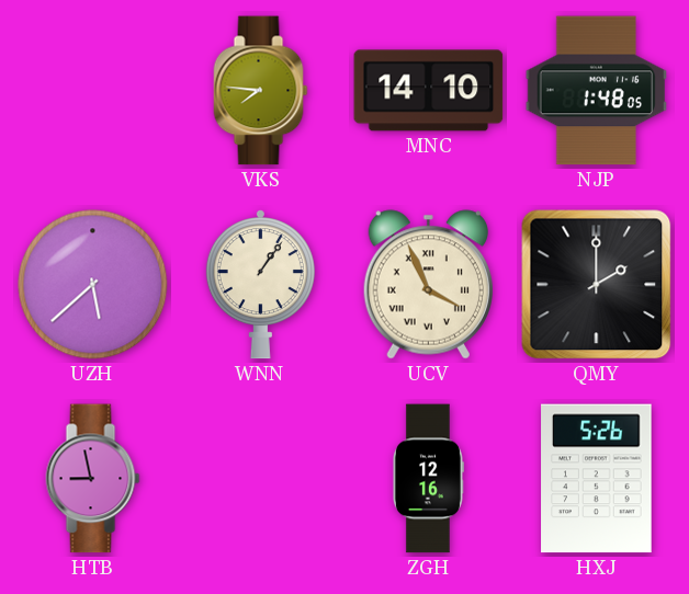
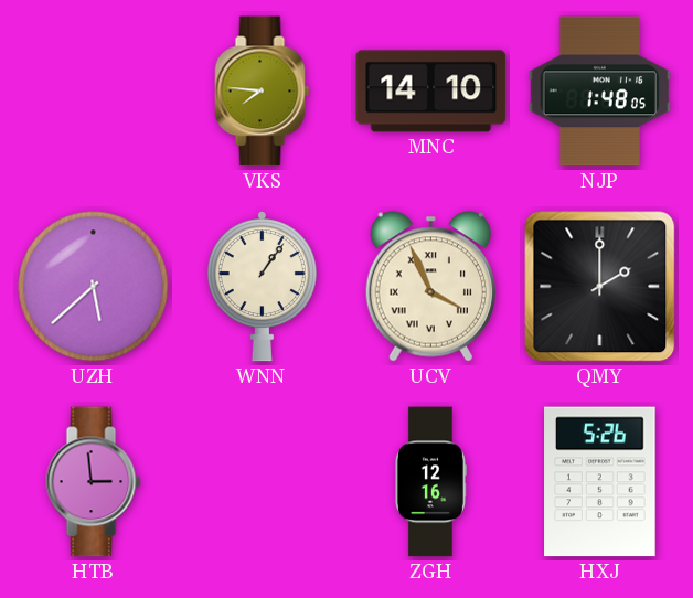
HTB: 8:58 -> 2:59
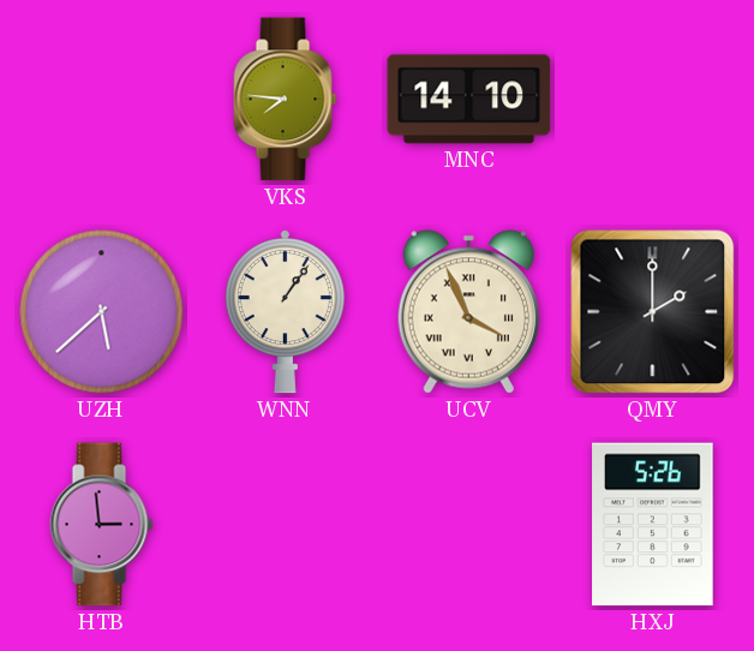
NJP: 1:48 -> none
ZGH: 12:16 -> none
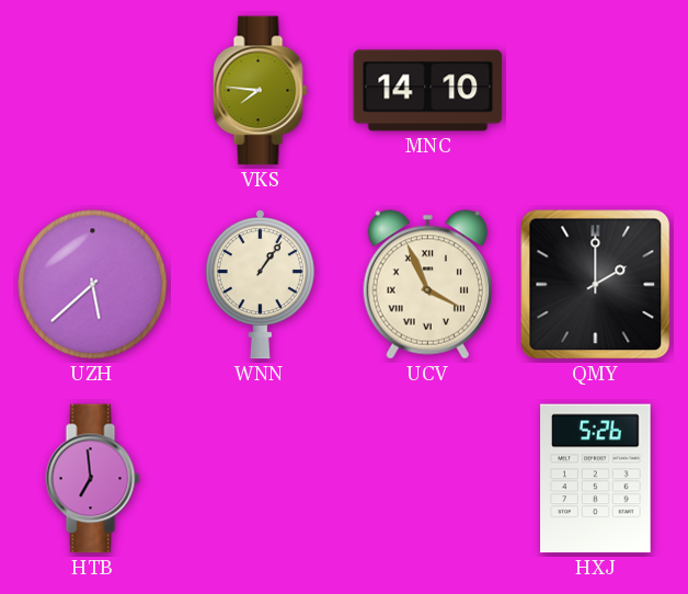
HTB: 2:59 -> 6:59
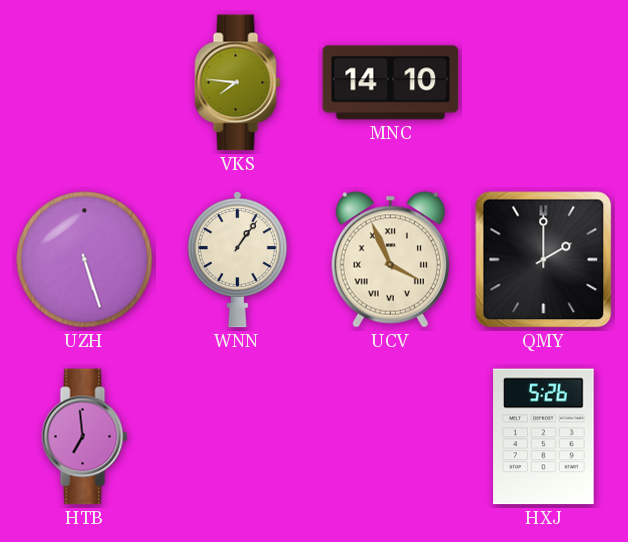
UZH: 5:38 -> 5:27
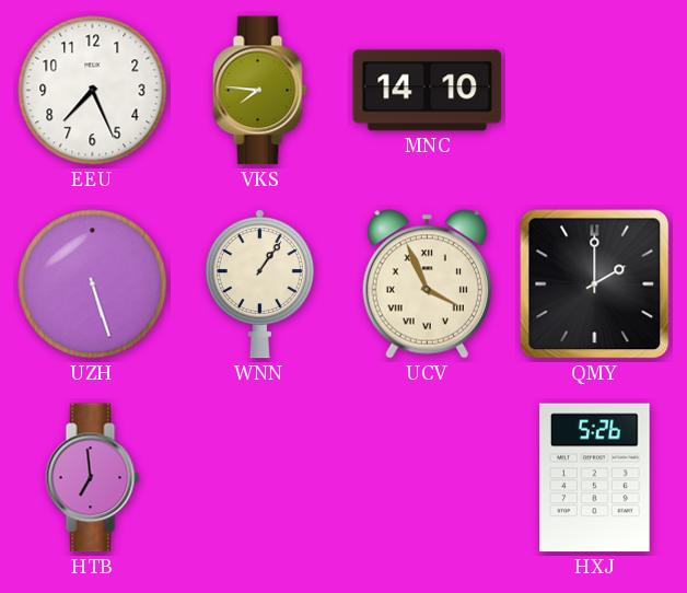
EEU: none -> 7:26
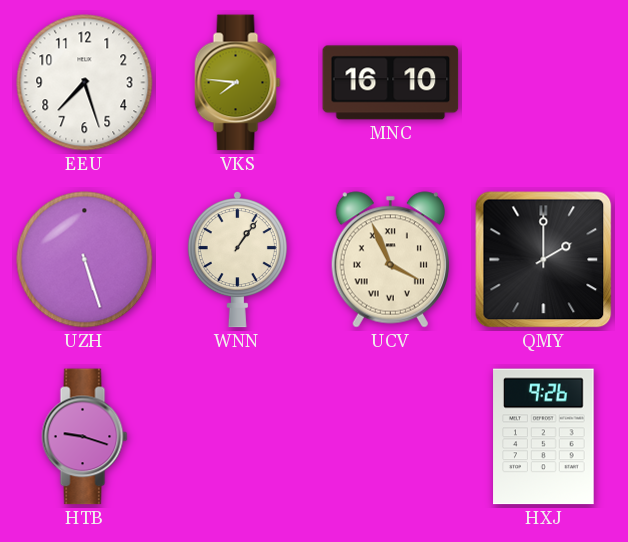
EEU: 7:26 -> 7:27
MNC: 14:10 -> 16:10
HTB: 6:59 -> 9:18
HXJ: 5:26 -> 9:26
